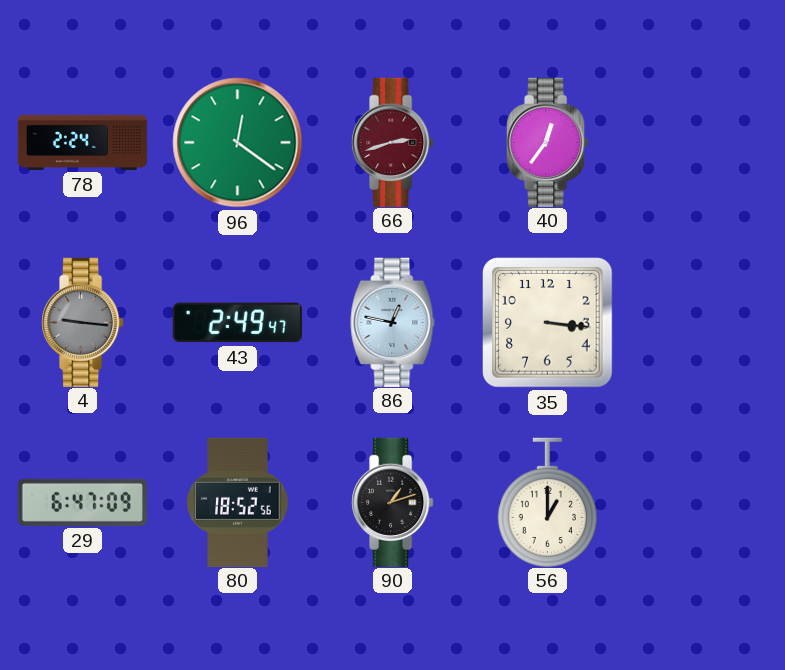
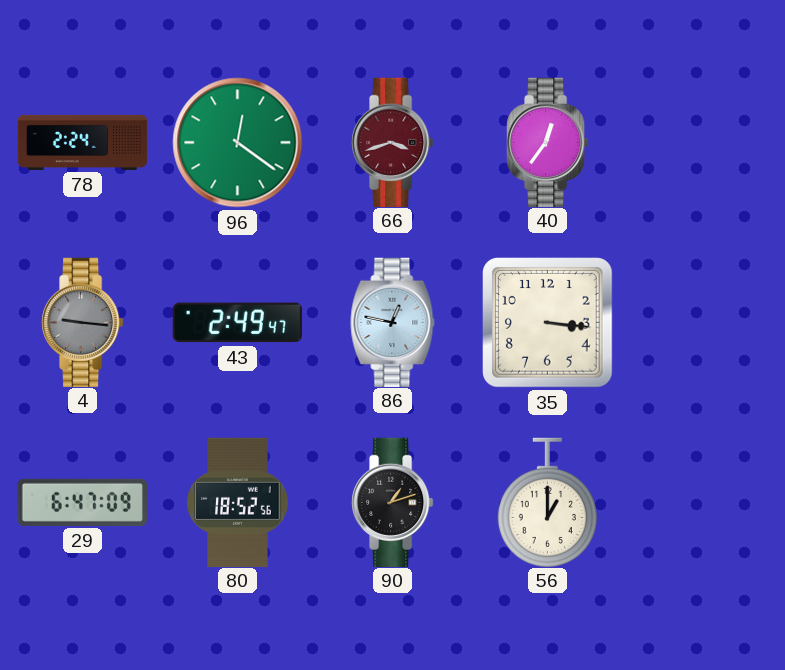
66: 2:42 -> 3:42
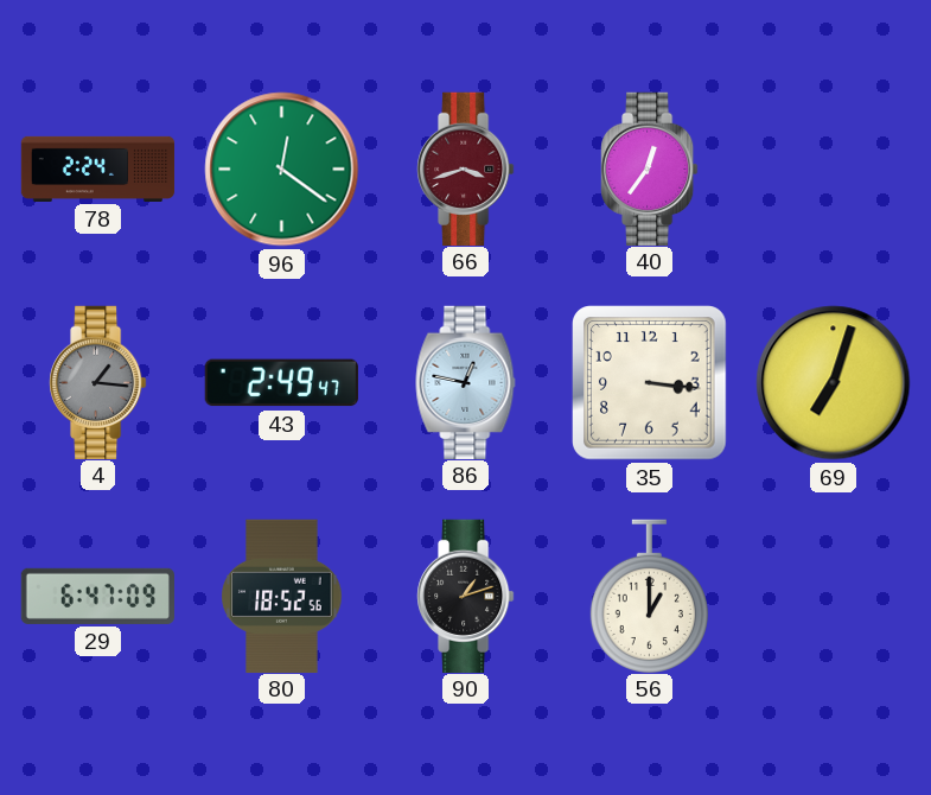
4: 9:16 -> 1:16
69: none -> 7:03
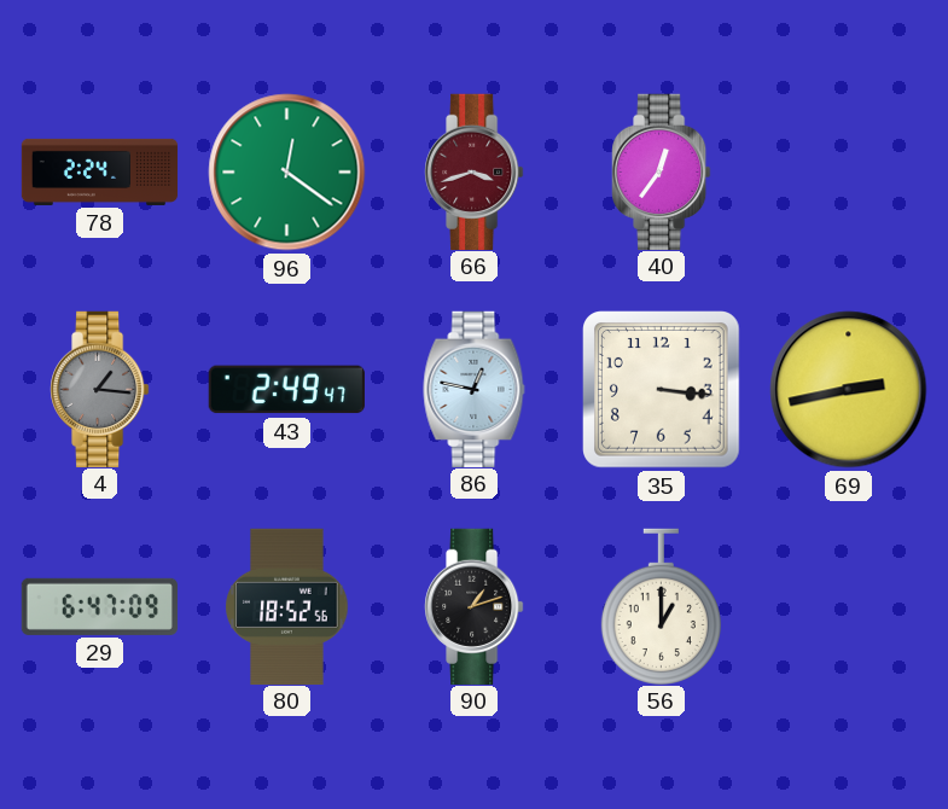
69: 7:03 -> 2:43
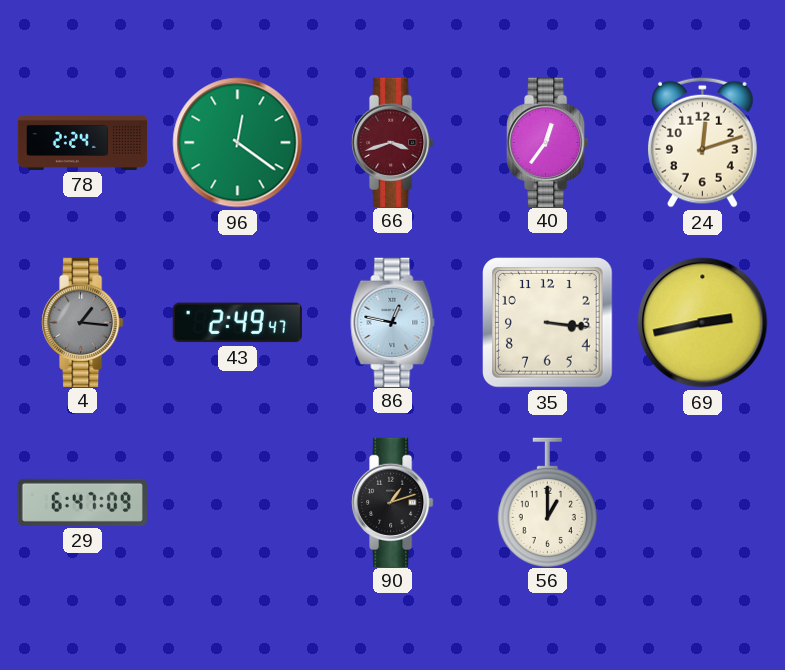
24: none -> 12:12
80: 18:52 -> none
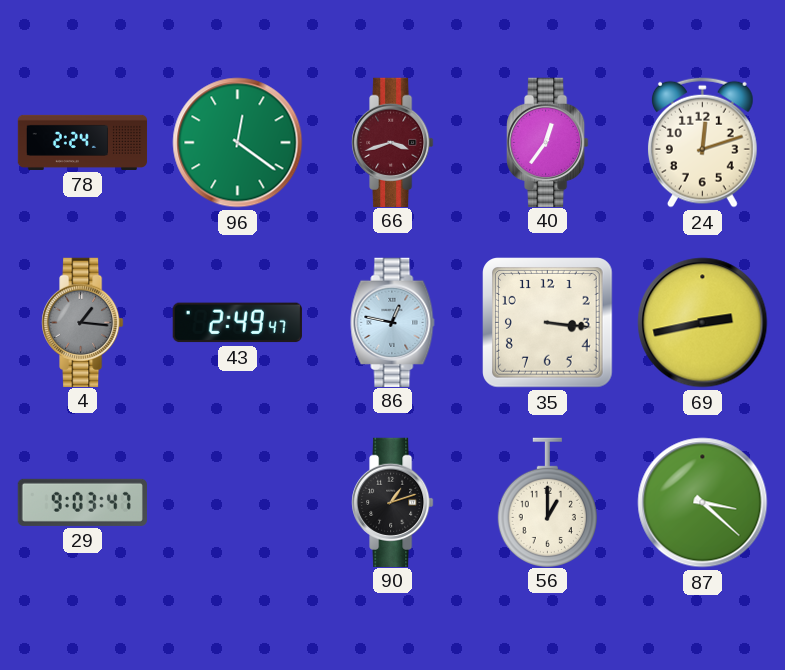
29: 6:47 -> 9:03
87: none -> 3:22
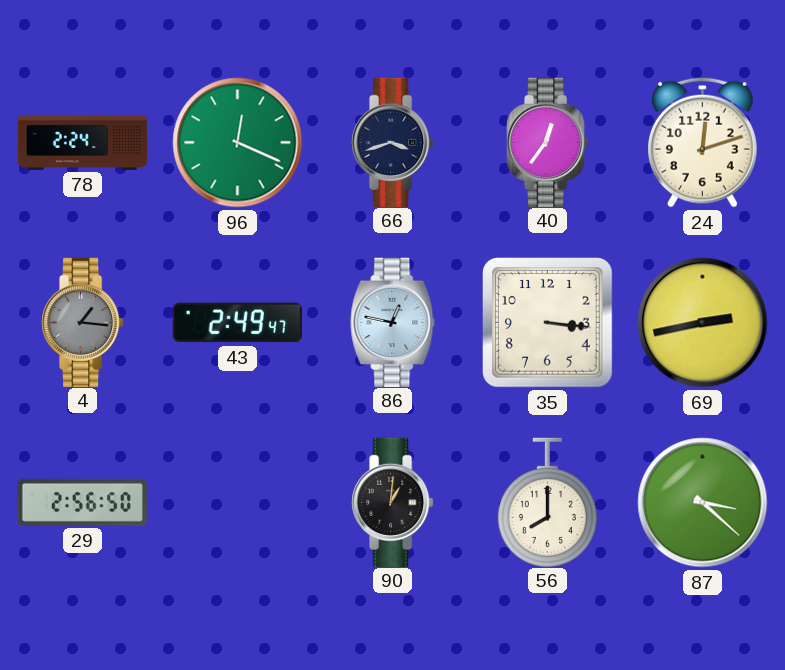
96: 12:21 -> 12:19
66 dial: burgundy -> navy
29: 9:03 -> 2:56
90: 1:12 -> 1:01
56: 1:00 -> 8:00
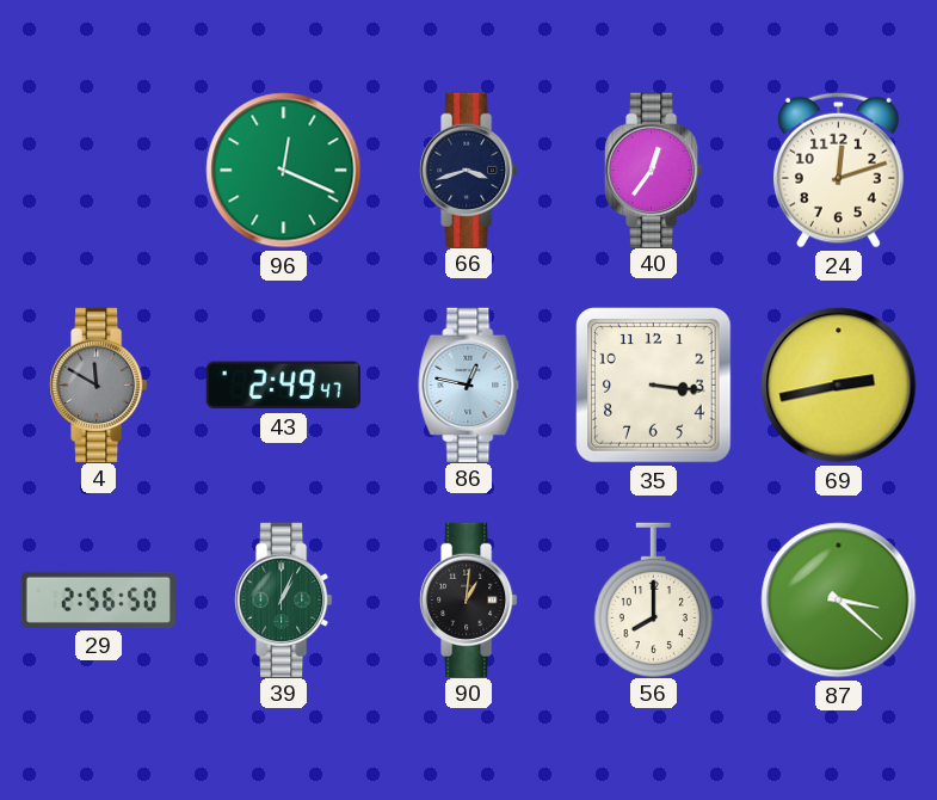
78: 2:24 -> none
4: 1:16 -> 11:50
39: none -> 1:04
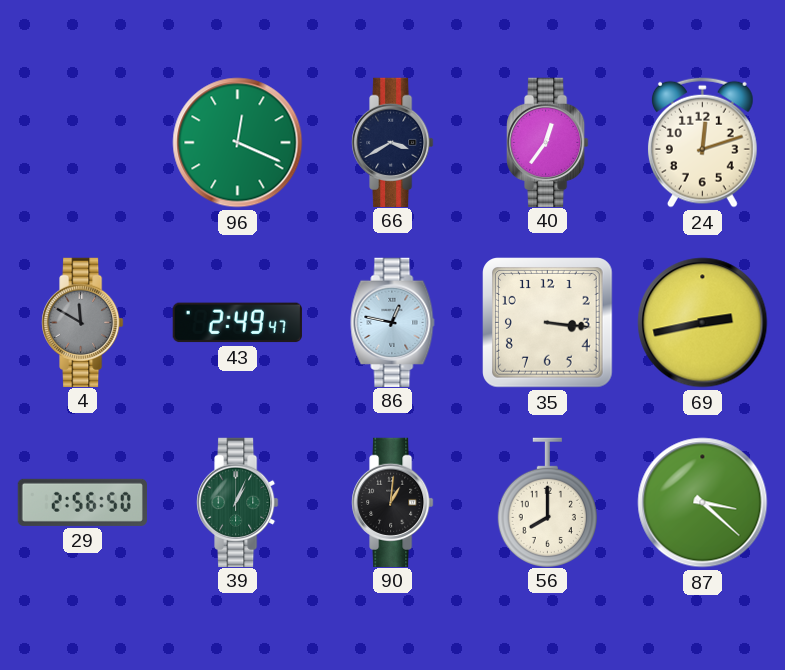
66: 3:42 -> 3:40
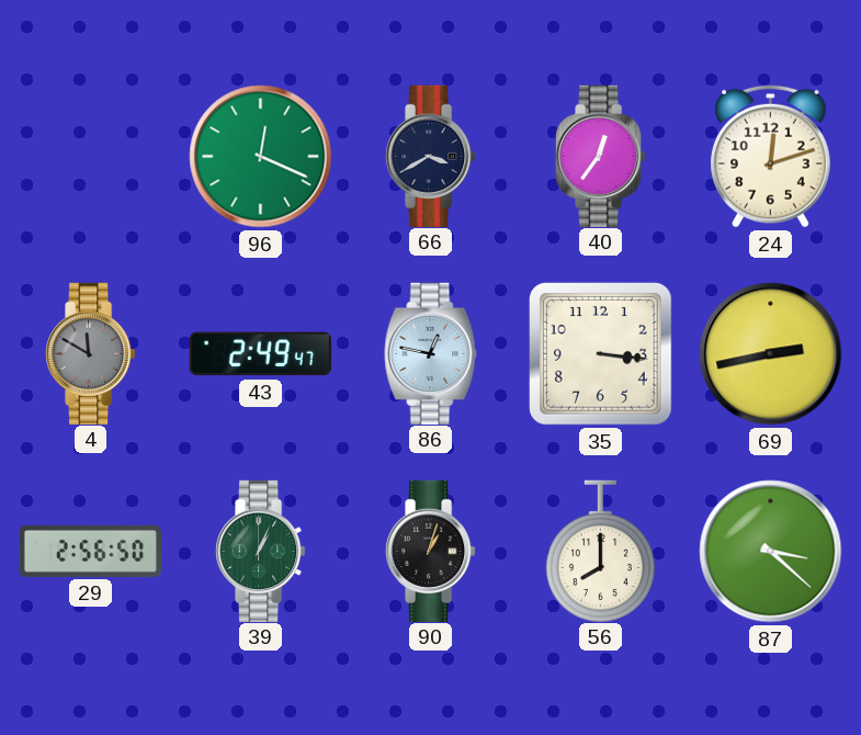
90: 1:01 -> 1:03
